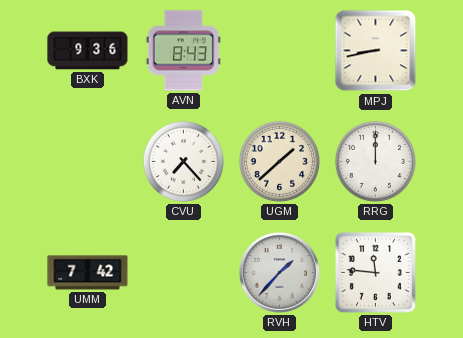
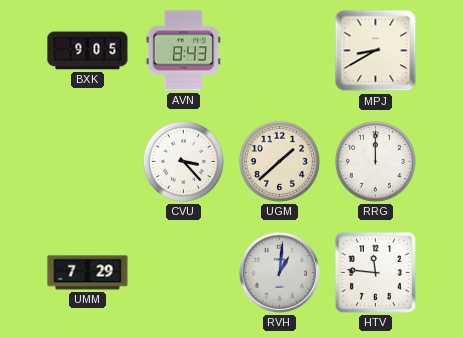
BXK: 9:36 -> 9:05
MPJ: 8:43 -> 8:40
CVU: 7:23 -> 3:23
UMM: 7:42 -> 7:29
RVH: 1:37 -> 1:01
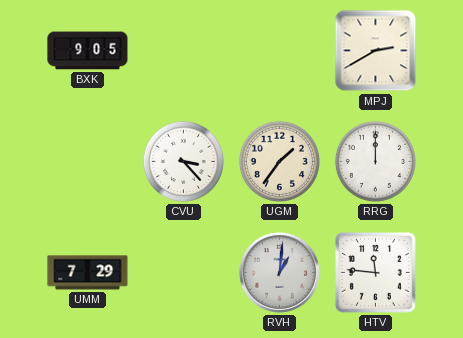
AVN: 8:43 -> none
MPJ: 8:40 -> 2:40
UGM: 1:38 -> 1:36
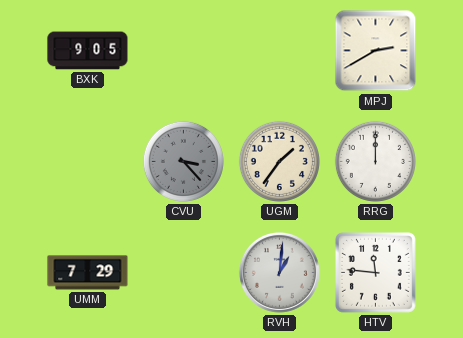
CVU dial: white -> grey
